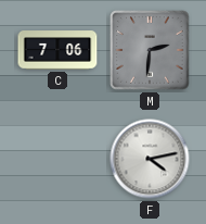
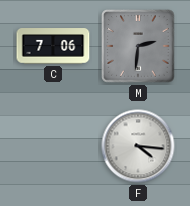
F: 4:13 -> 4:16
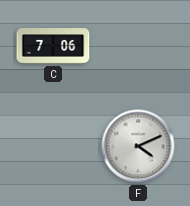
M: 2:31 -> none
F: 4:16 -> 4:11
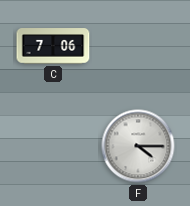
F: 4:11 -> 4:15
